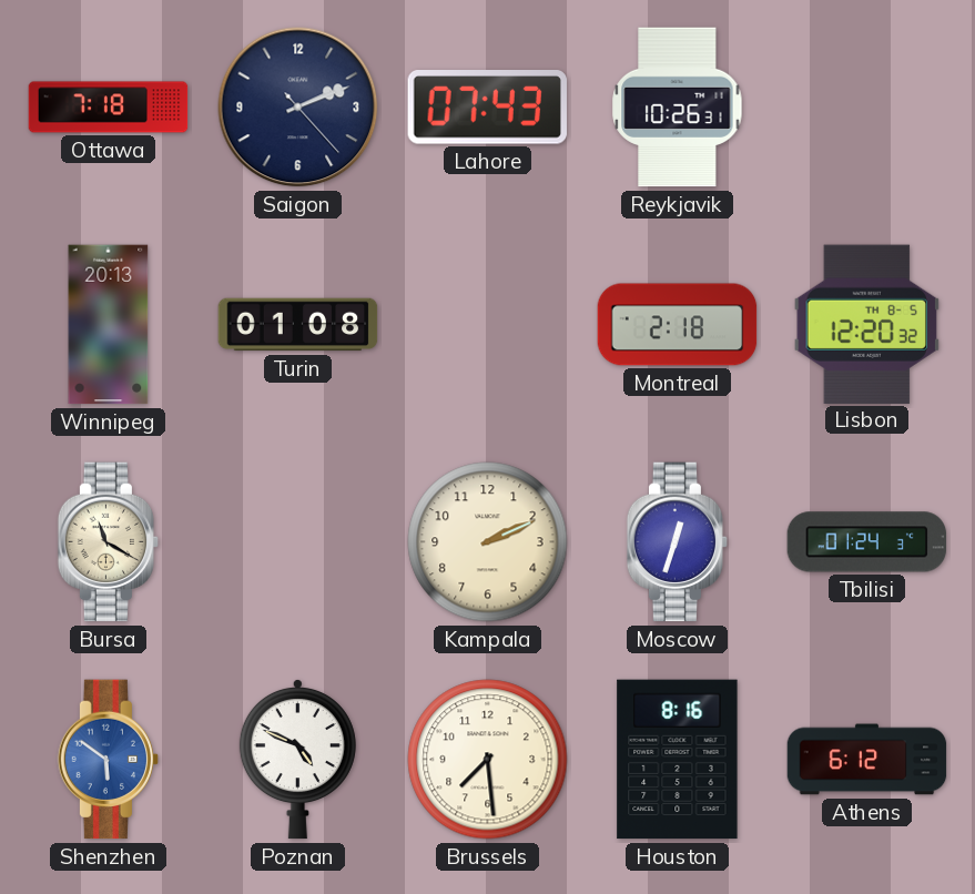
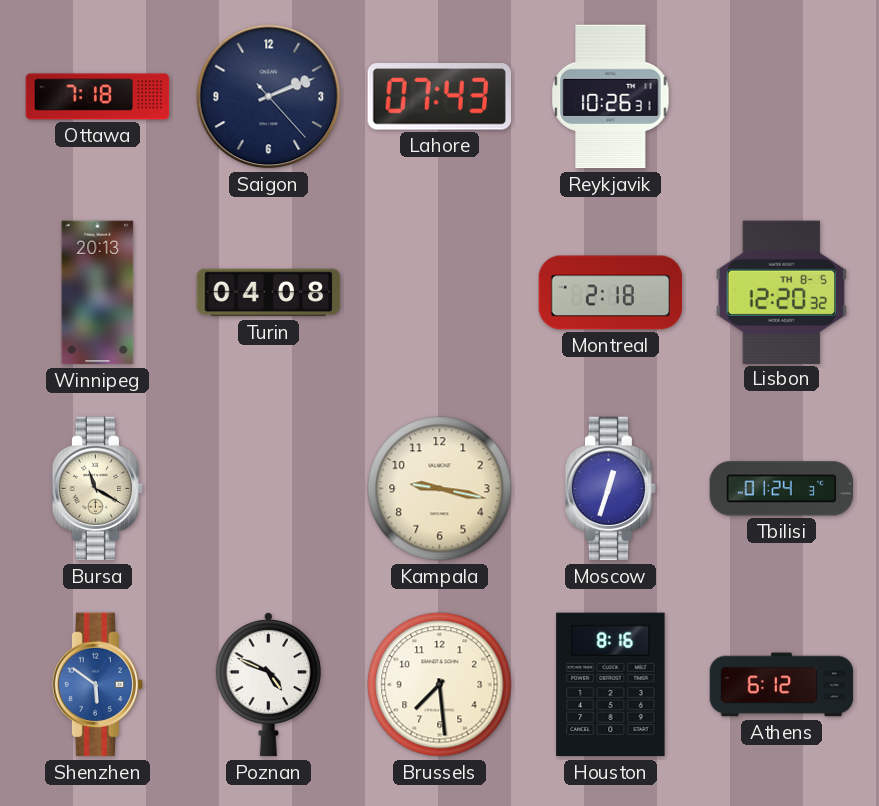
Turin: 01:08 -> 04:08
Kampala: 2:11 -> 9:17
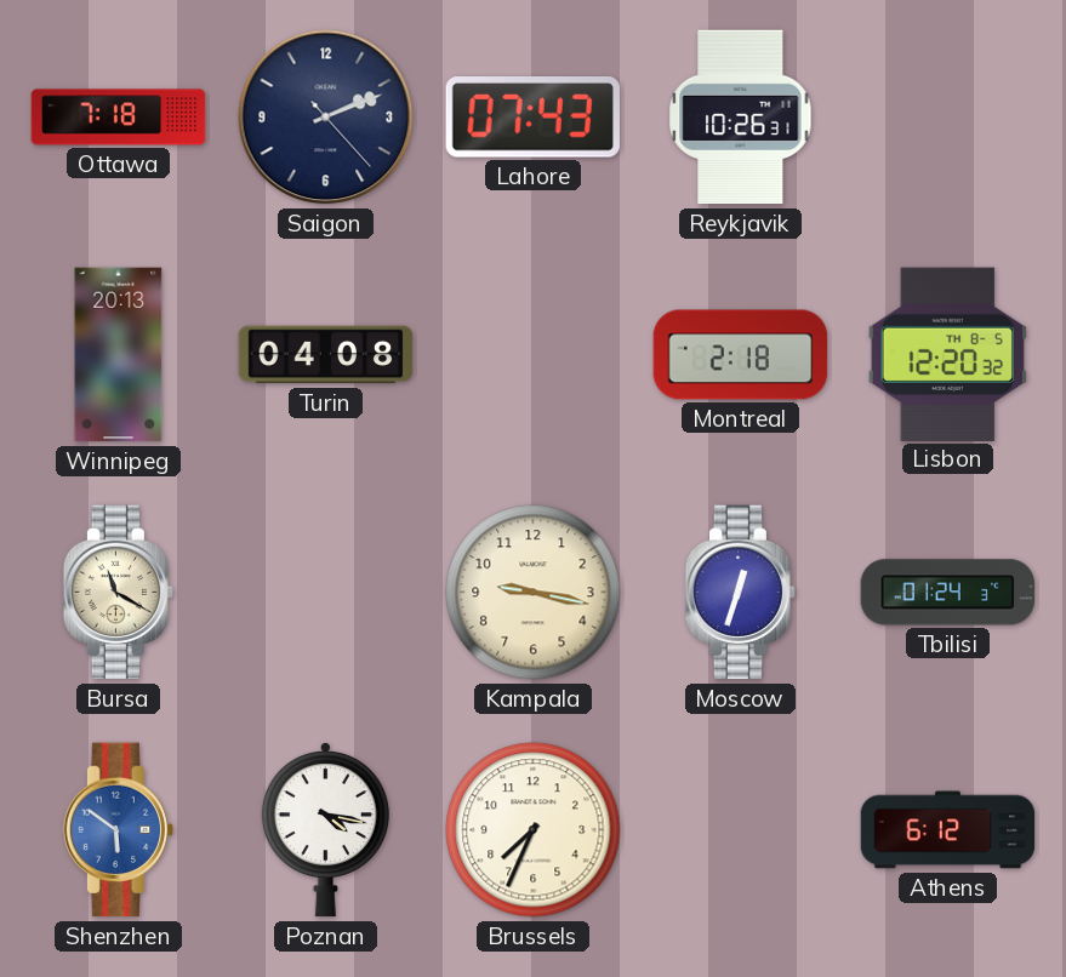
Poznan: 4:49 -> 4:17
Brussels: 7:29 -> 7:34
Houston: 8:16 -> none
